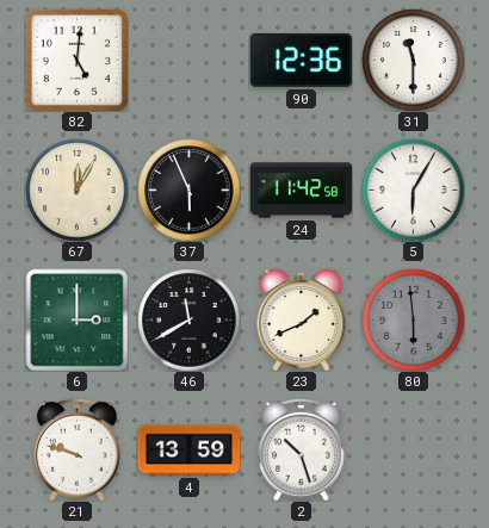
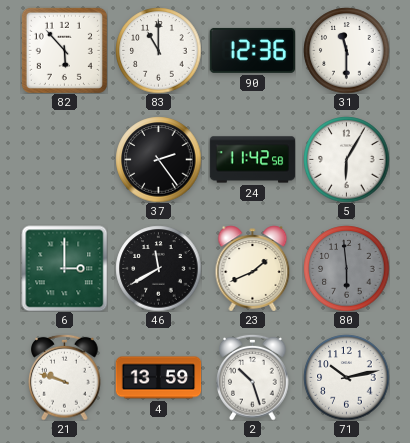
82: 5:01 -> 5:53
83: none -> 11:00
67: 12:05 -> none
37: 5:56 -> 2:24
71: none -> 10:13
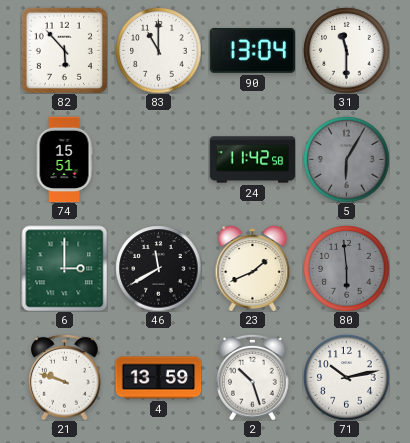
90: 12:36 -> 13:04
74: none -> 15:51
37: 2:24 -> none
5 dial: white -> grey
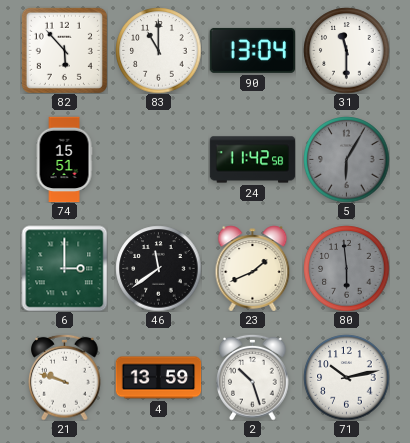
46: 11:40 -> 11:39
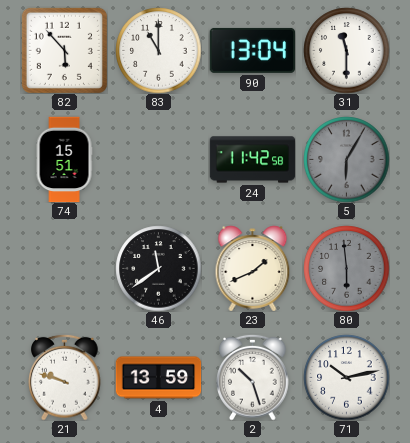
6: 3:00 -> none
